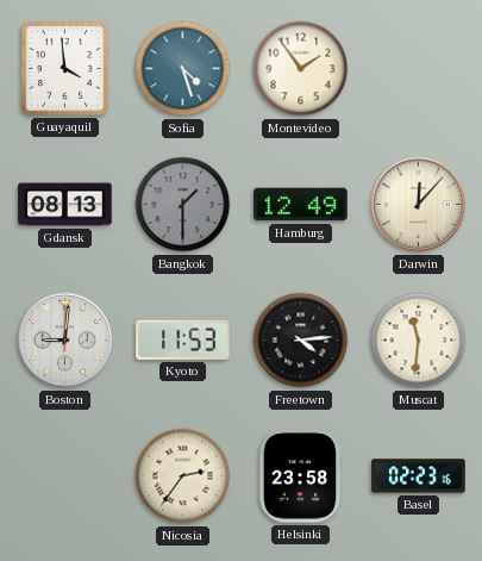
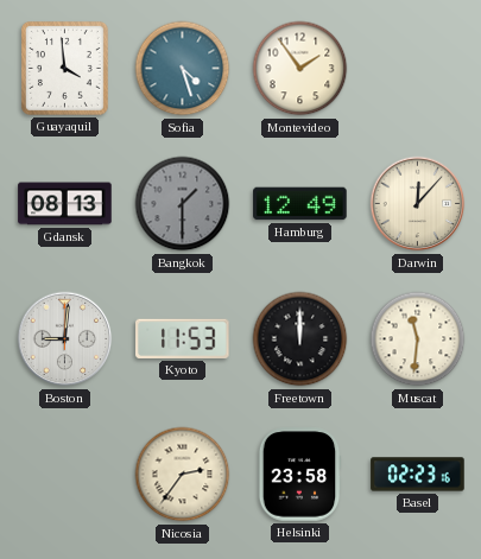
Freetown: 4:14 -> 12:00
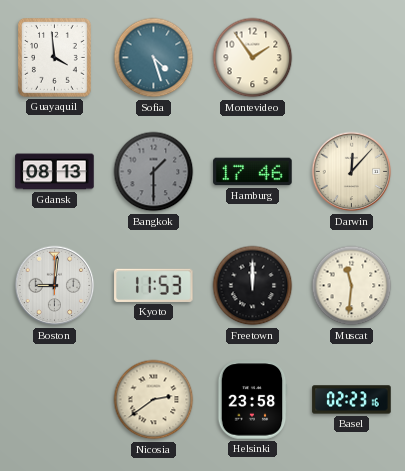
Hamburg: 12:49 -> 17:46
Nicosia: 2:36 -> 2:39
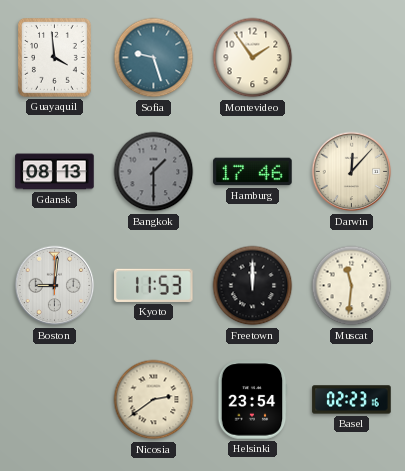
Sofia: 4:27 -> 9:27
Helsinki: 23:58 -> 23:54
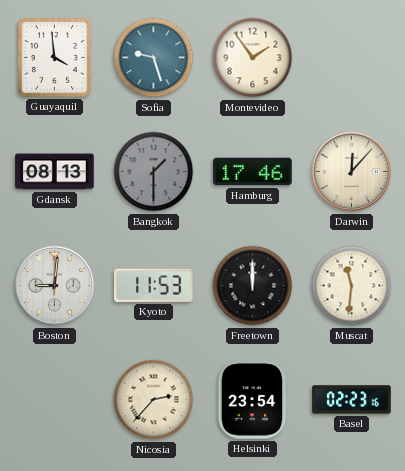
Nicosia: 2:39 -> 2:37
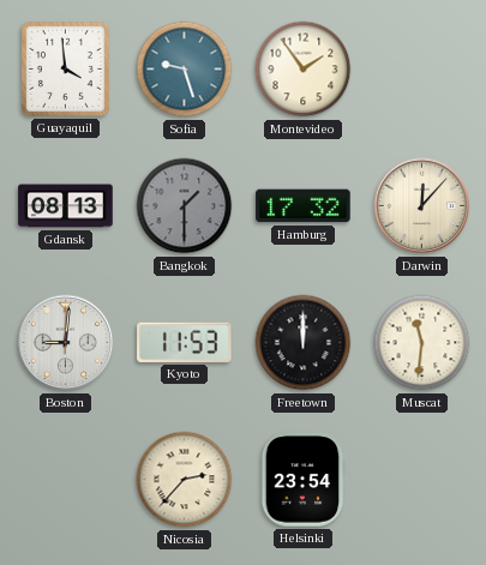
Hamburg: 17:46 -> 17:32
Basel: 02:23 -> none
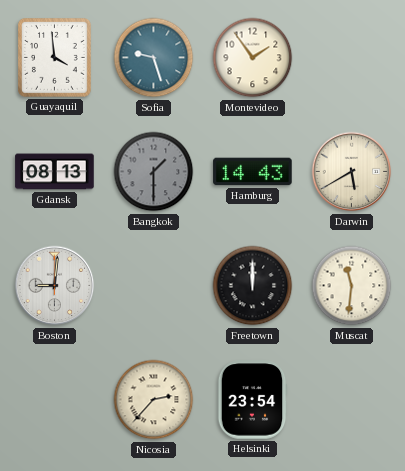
Hamburg: 17:32 -> 14:43
Darwin: 12:07 -> 5:40
Kyoto: 11:53 -> none
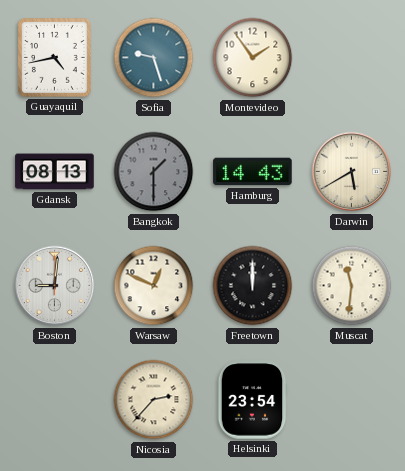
Guayaquil: 3:59 -> 4:43
Warsaw: none -> 12:49
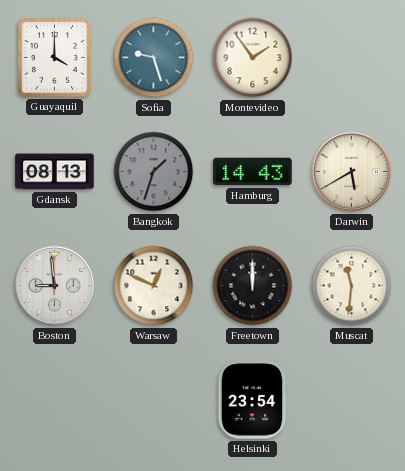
Guayaquil: 4:43 -> 4:00
Bangkok: 1:30 -> 1:33
Boston: 9:01 -> 8:59
Nicosia: 2:37 -> none
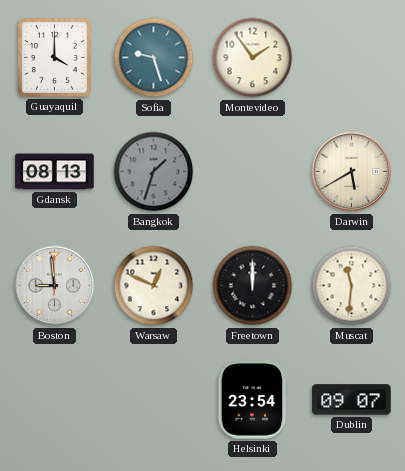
Hamburg: 14:43 -> none
Dublin: none -> 09:07
